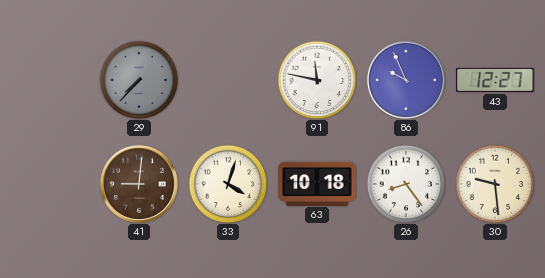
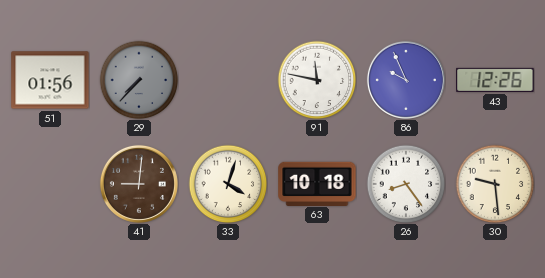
51: none -> 01:56
43: 12:27 -> 12:26
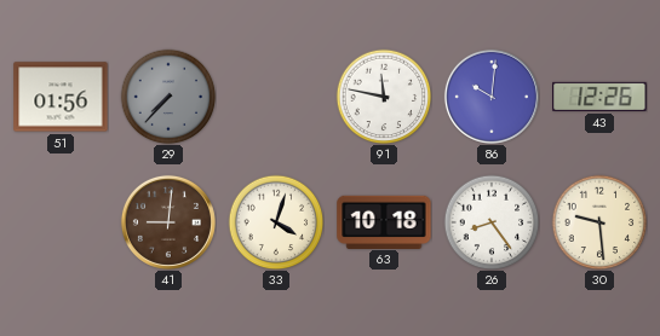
86: 9:56 -> 10:01
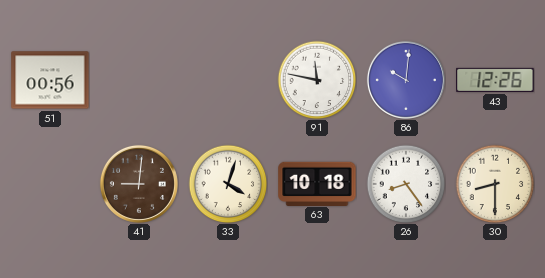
51: 01:56 -> 00:56
29: 7:37 -> none
30: 9:29 -> 8:30
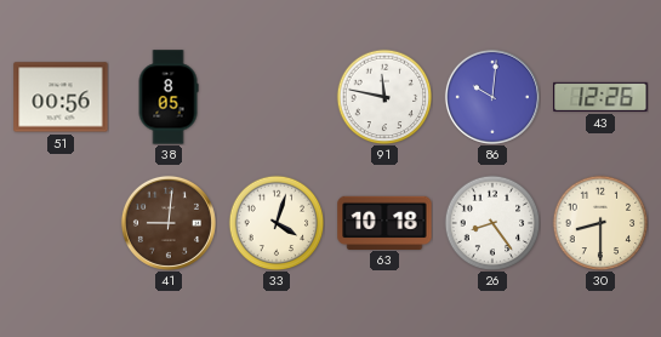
38: none -> 8:05
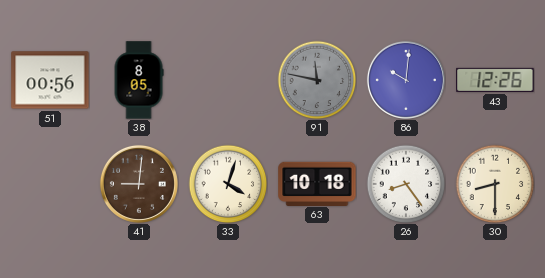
91 dial: white -> grey
